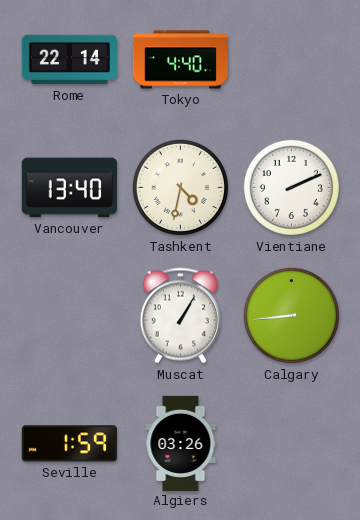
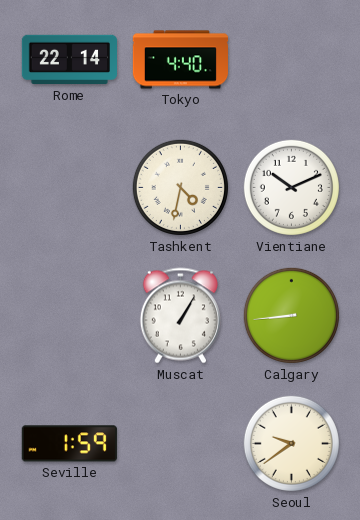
Vancouver: 13:40 -> none
Vientiane: 2:11 -> 10:11
Algiers: 03:26 -> none
Seoul: none -> 9:39
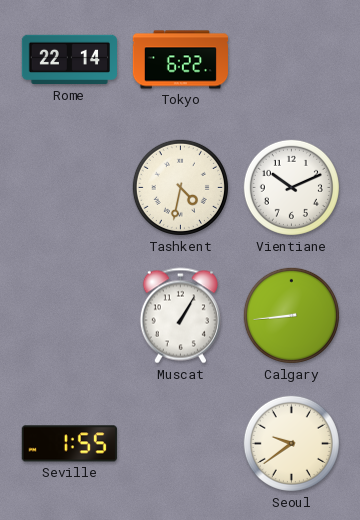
Tokyo: 4:40 -> 6:22
Seville: 1:59 -> 1:55
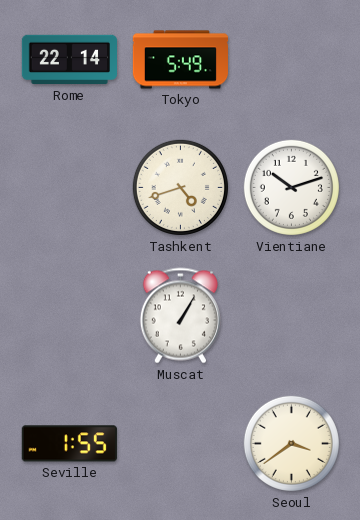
Tokyo: 6:22 -> 5:49
Tashkent: 4:32 -> 4:42
Vientiane: 10:11 -> 10:12
Calgary: 8:44 -> none
Seoul: 9:39 -> 3:39
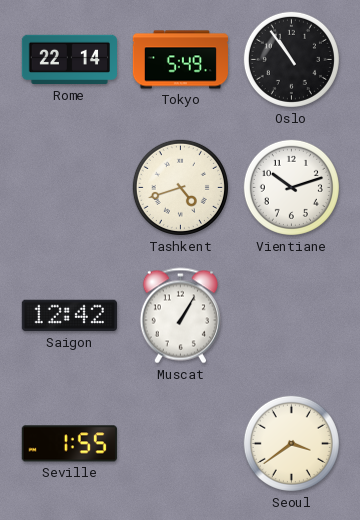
Oslo: none -> 10:54
Saigon: none -> 12:42
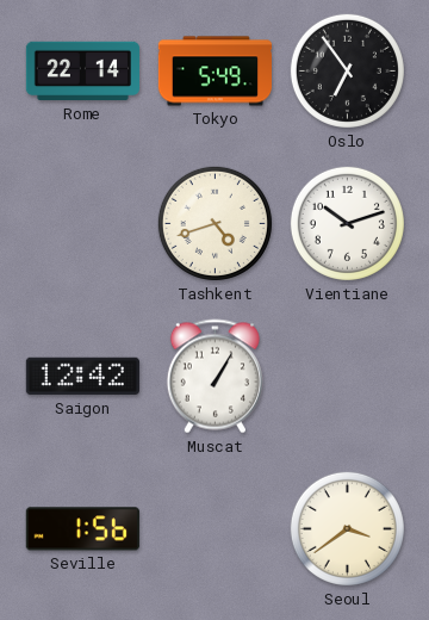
Oslo: 10:54 -> 6:54
Seville: 1:55 -> 1:56
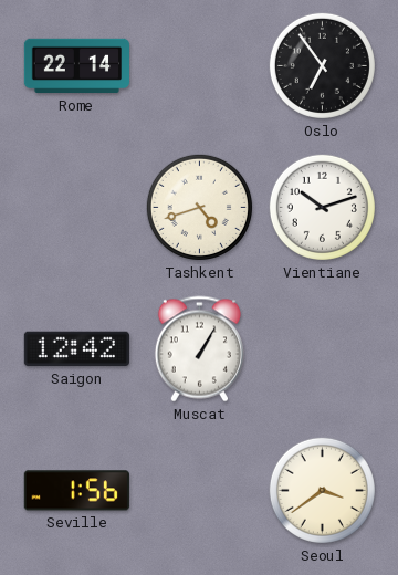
Tokyo: 5:49 -> none
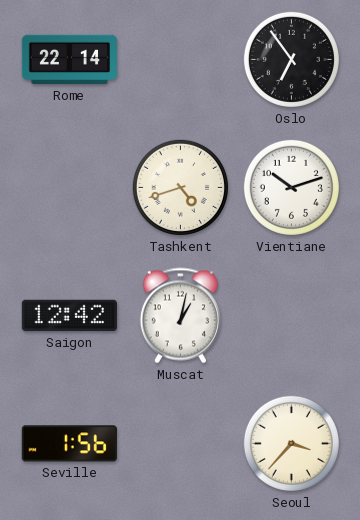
Muscat: 1:05 -> 1:02
Seoul: 3:39 -> 3:37
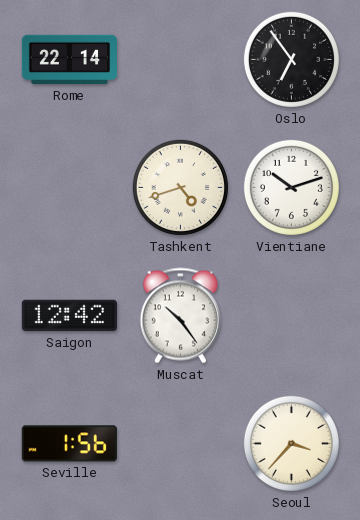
Muscat: 1:02 -> 10:24
